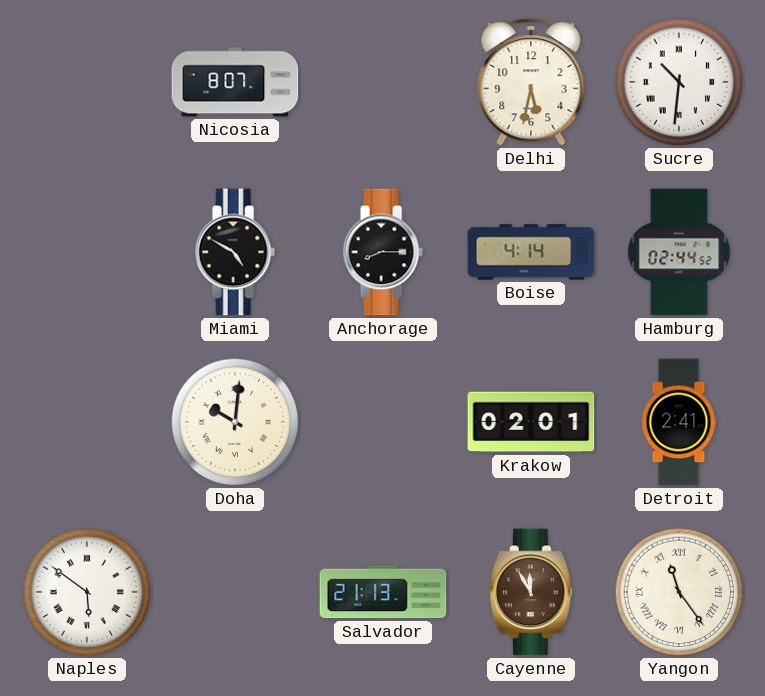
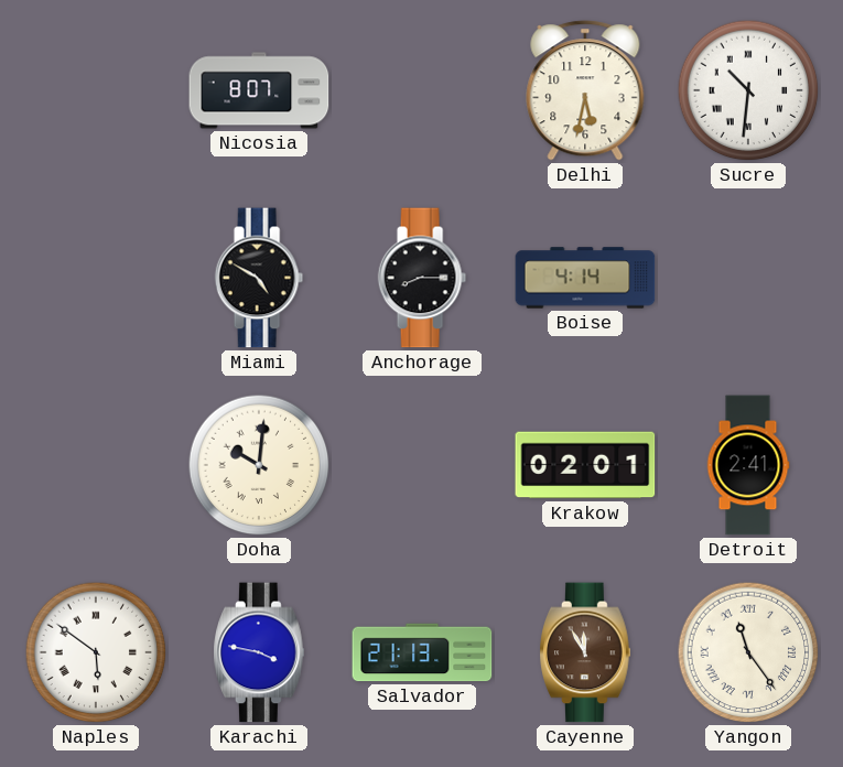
Hamburg: 02:44 -> none
Karachi: none -> 3:47
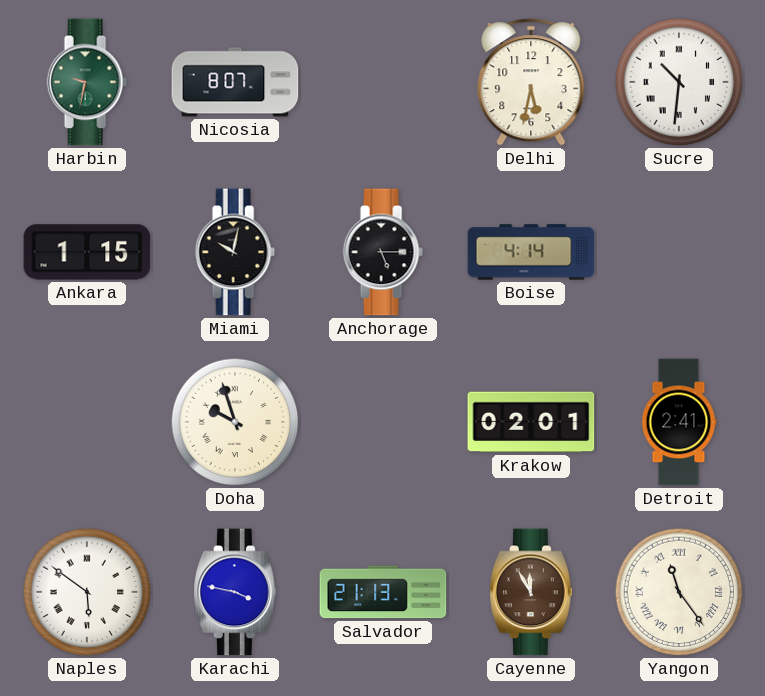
Harbin: none -> 9:32
Ankara: none -> 1:15
Miami: 4:50 -> 10:02
Anchorage: 8:15 -> 5:15
Doha: 10:01 -> 9:57
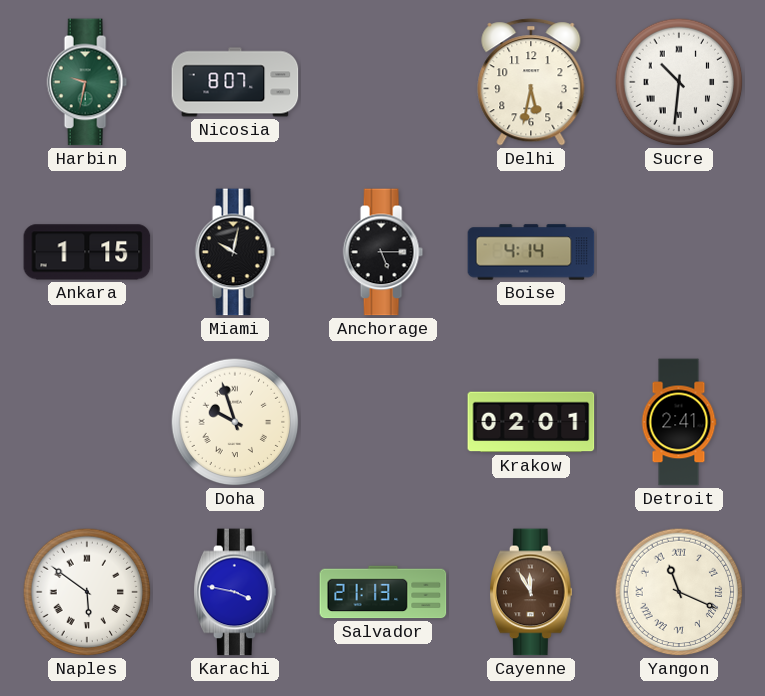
Yangon: 11:24 -> 11:19
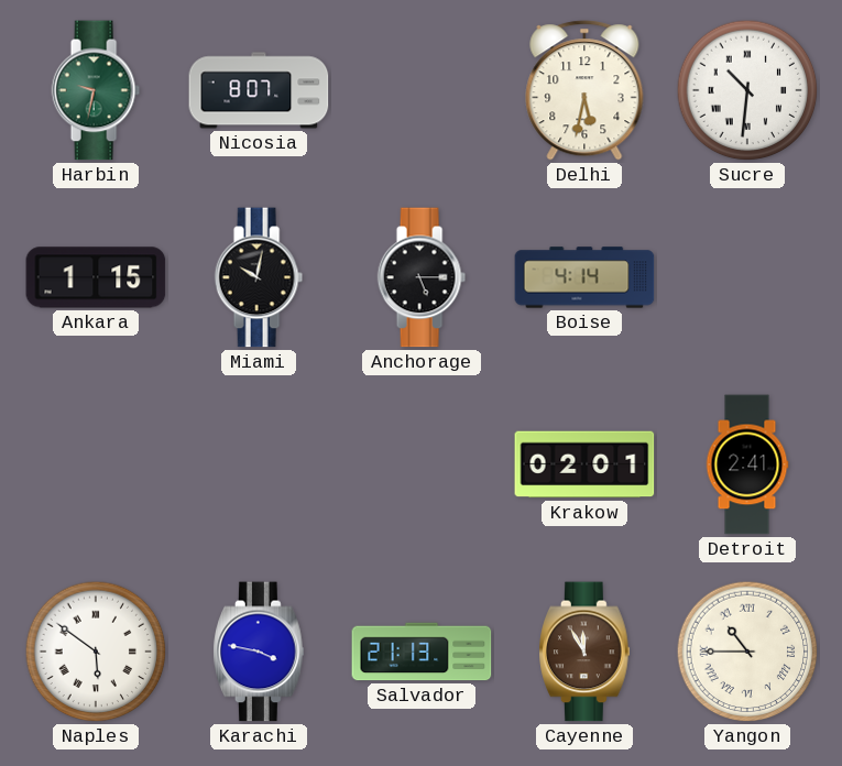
Doha: 9:57 -> none
Yangon: 11:19 -> 10:45
